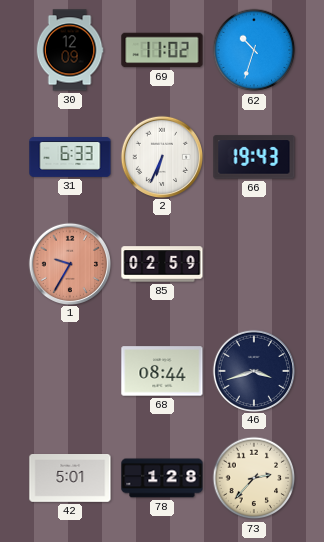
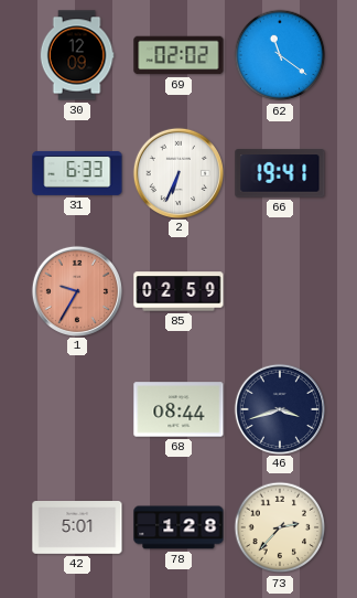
69: 11:02 -> 02:02
62: 10:33 -> 11:21
66: 19:43 -> 19:41
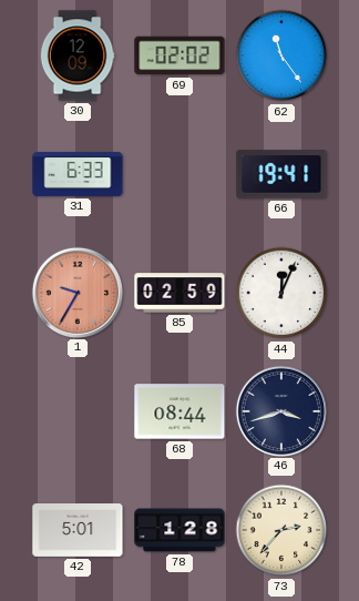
62: 11:21 -> 11:24
2: 6:34 -> none
44: none -> 12:04
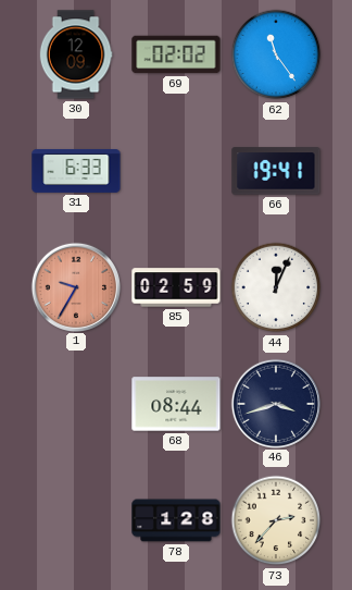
42: 5:01 -> none
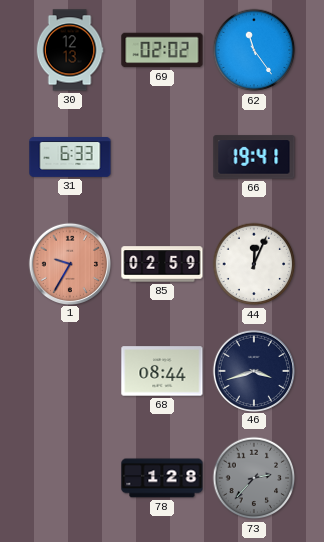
30: 12:09 -> 12:13
73 dial: cream -> grey
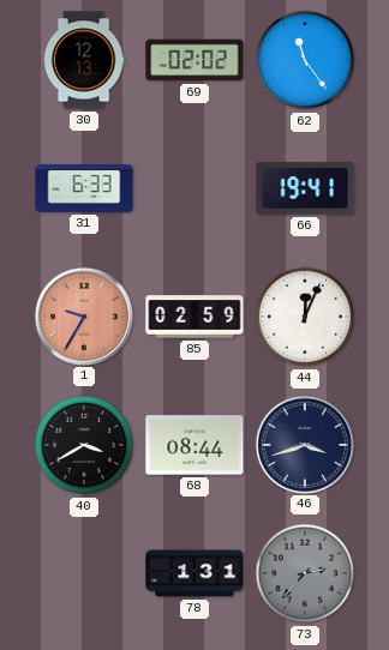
40: none -> 3:40
78: 1:28 -> 1:31
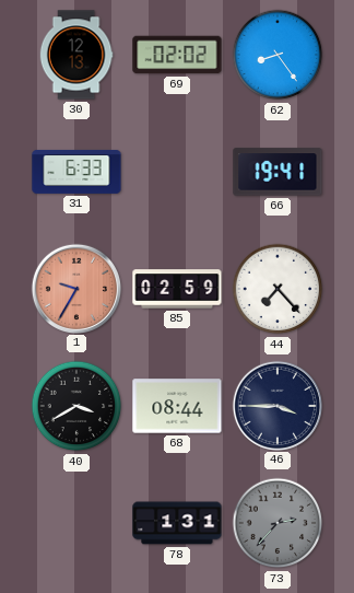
62: 11:24 -> 8:24
44: 12:04 -> 7:23
46: 3:42 -> 3:45
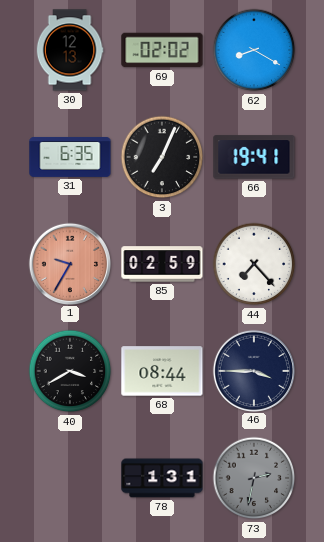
62: 8:24 -> 8:20
31: 6:33 -> 6:35
3: none -> 7:04
73: 2:37 -> 2:32
